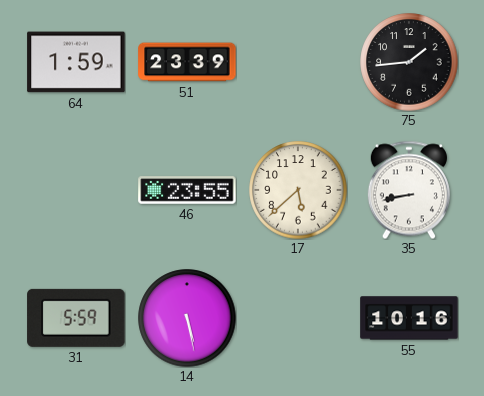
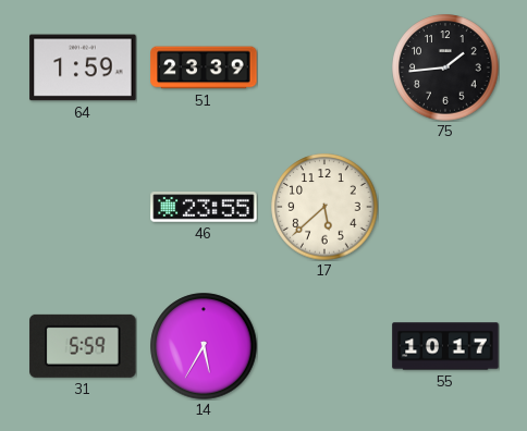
35: 8:43 -> none
14: 5:28 -> 5:35
55: 10:16 -> 10:17
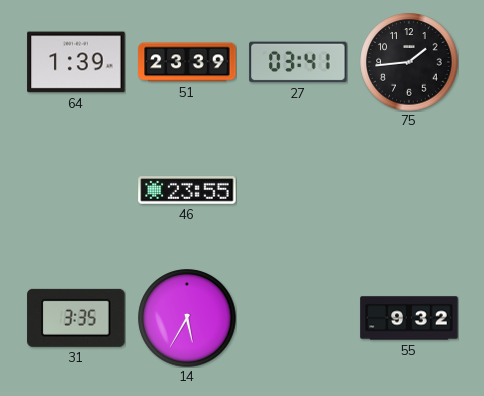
64: 1:59 -> 1:39
27: none -> 03:41
17: 5:38 -> none
31: 5:59 -> 3:35
55: 10:17 -> 9:32
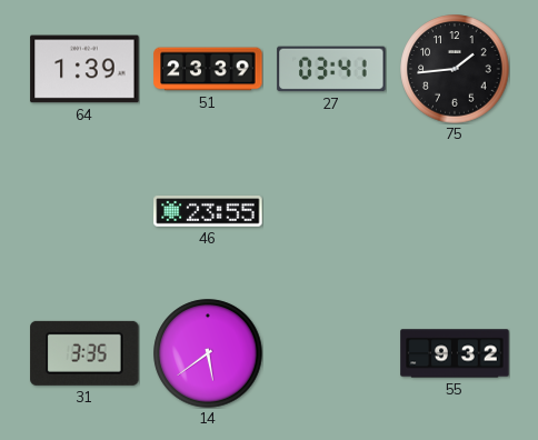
14: 5:35 -> 5:39
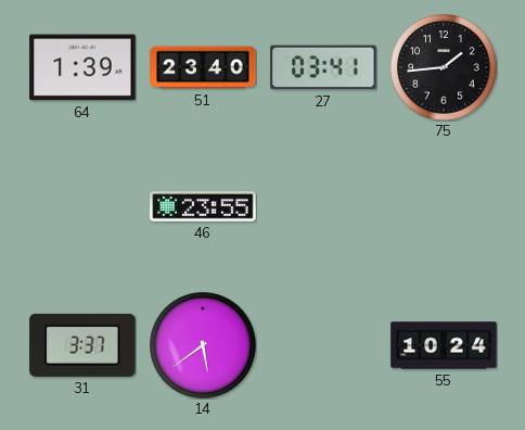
51: 23:39 -> 23:40
31: 3:35 -> 3:37
55: 9:32 -> 10:24
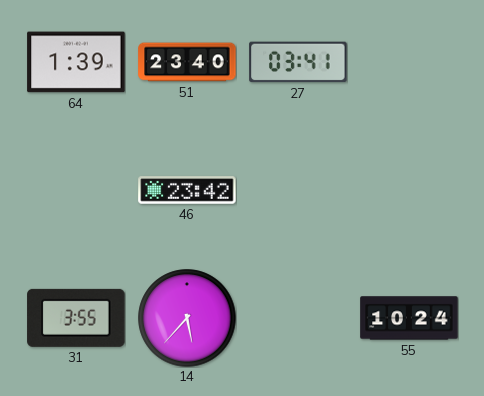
75: 1:44 -> none
46: 23:55 -> 23:42
31: 3:37 -> 3:55
14: 5:39 -> 5:37
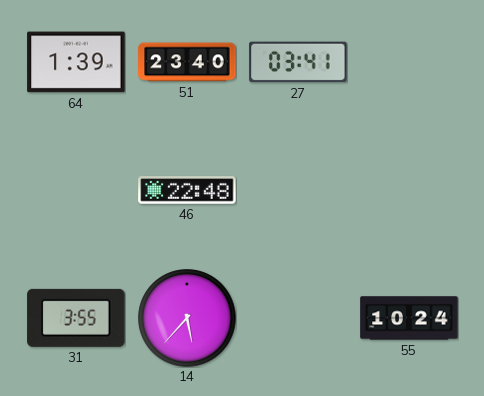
46: 23:42 -> 22:48
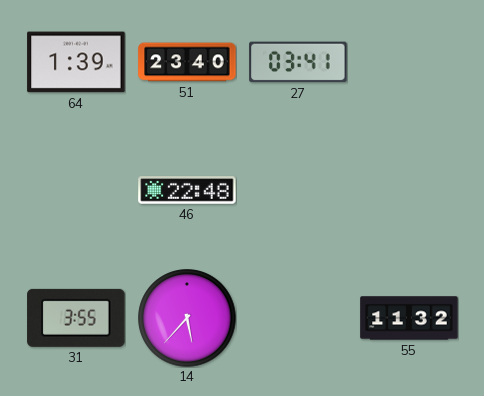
55: 10:24 -> 11:32
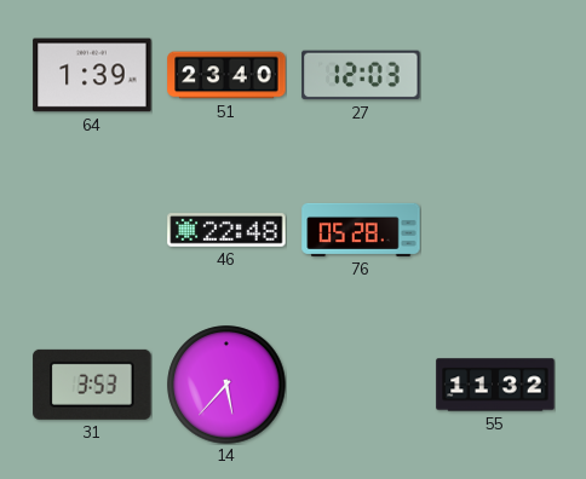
27: 03:41 -> 12:03
76: none -> 05:28
31: 3:55 -> 3:53
